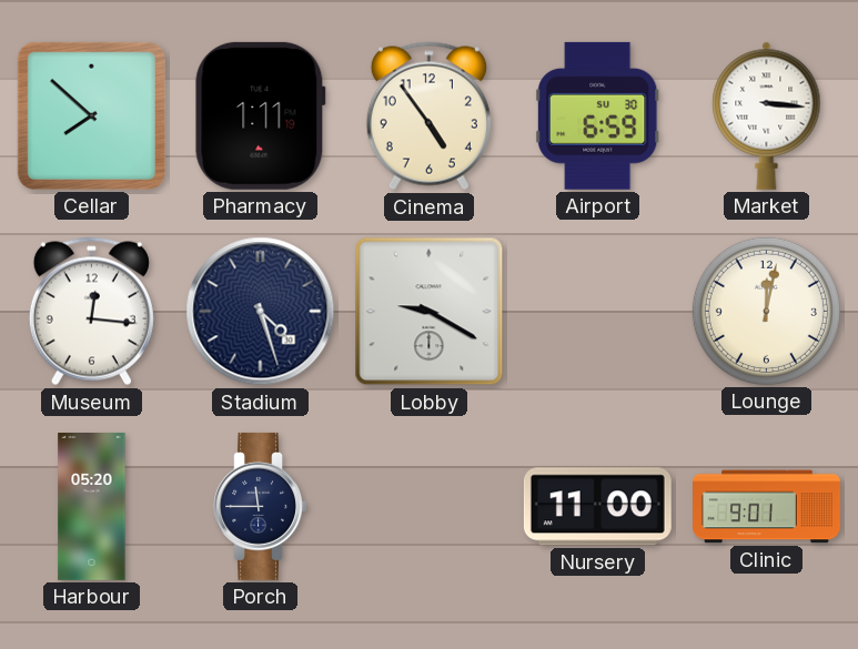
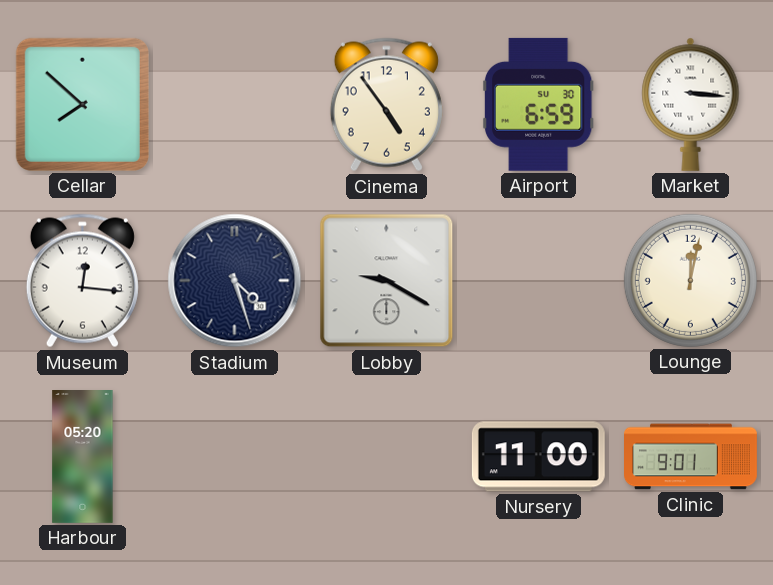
Pharmacy: 1:11 -> none
Porch: 11:45 -> none
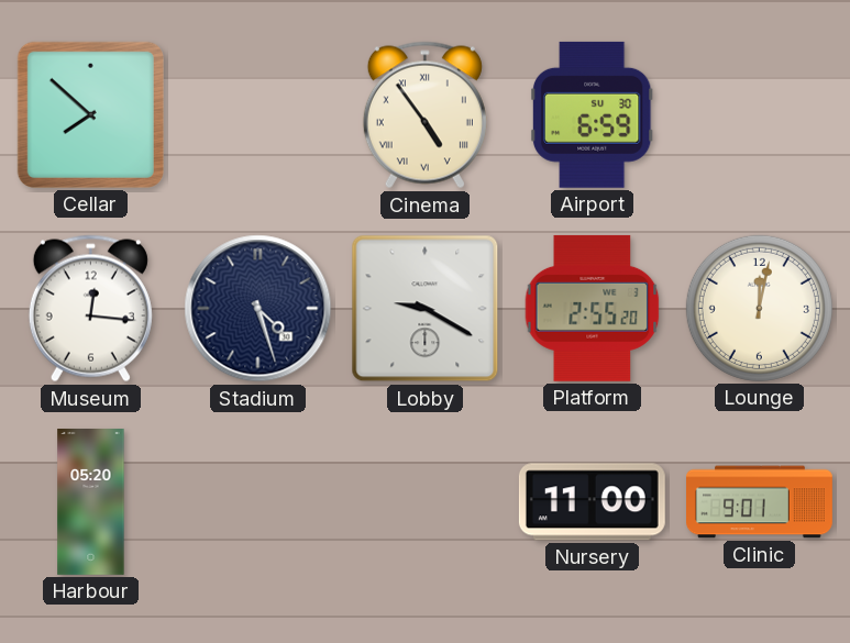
Cinema numerals: Arabic -> Roman
Market: 3:16 -> none
Platform: none -> 2:55
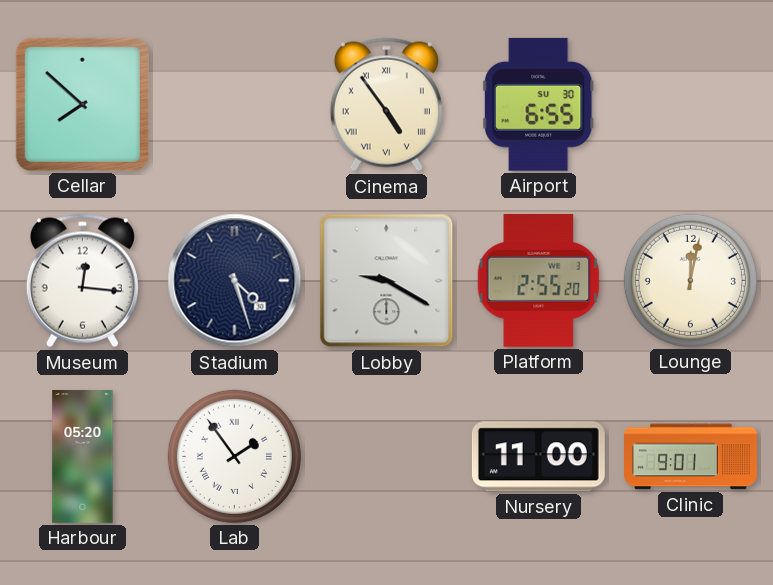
Airport: 6:59 -> 6:55
Lab: none -> 1:54
